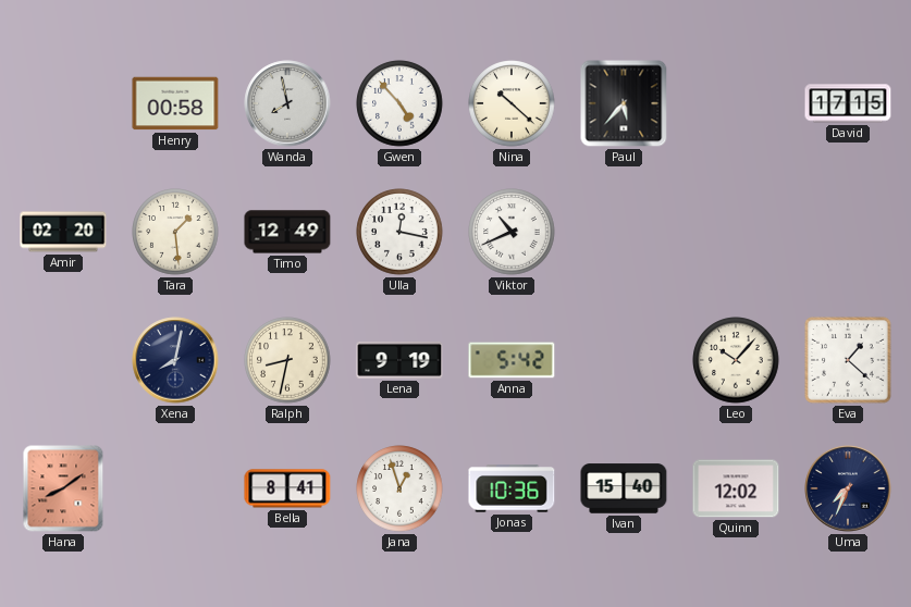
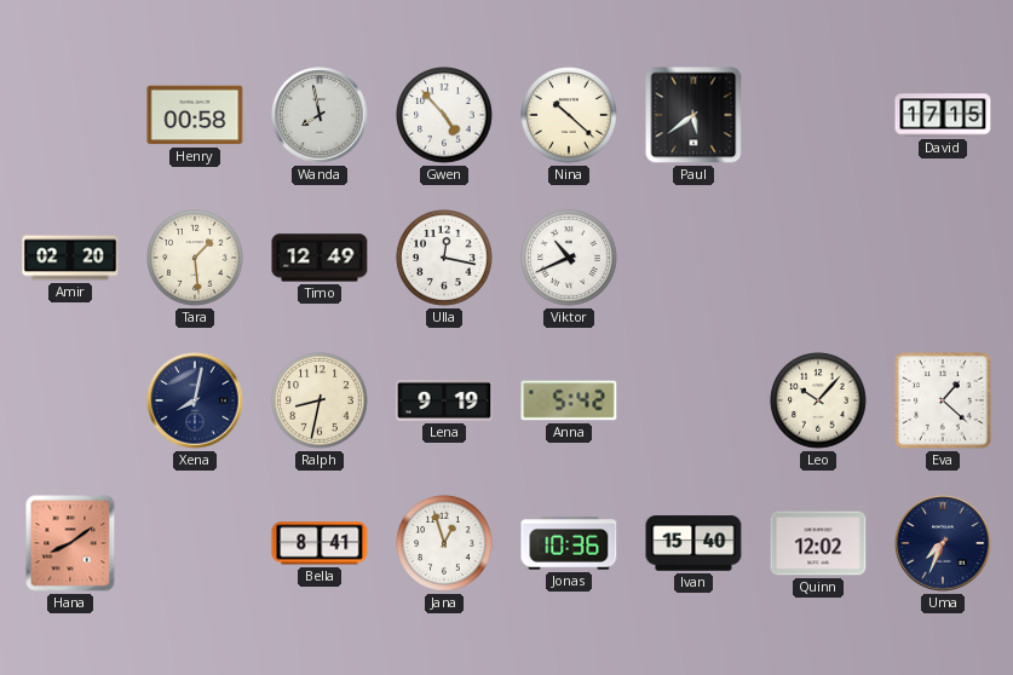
Paul: 5:37 -> 5:39
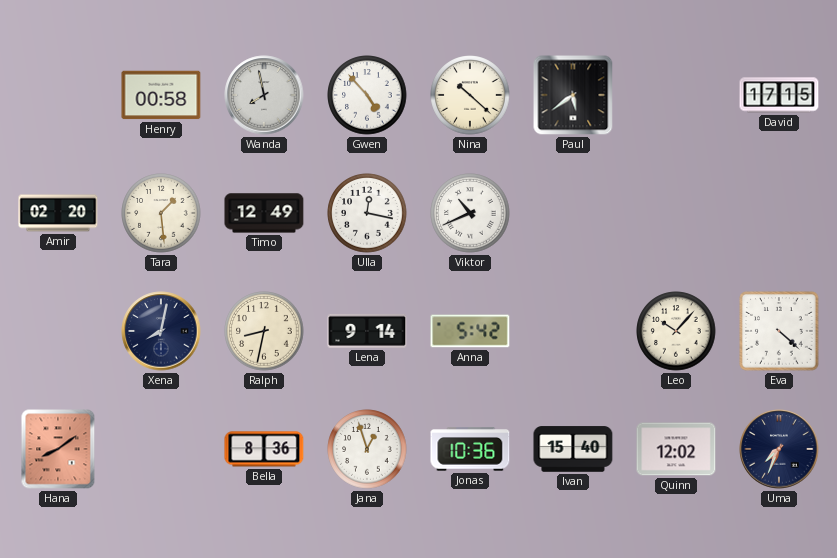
Lena: 9:19 -> 9:14
Eva: 1:22 -> 4:22
Bella: 8:41 -> 8:36
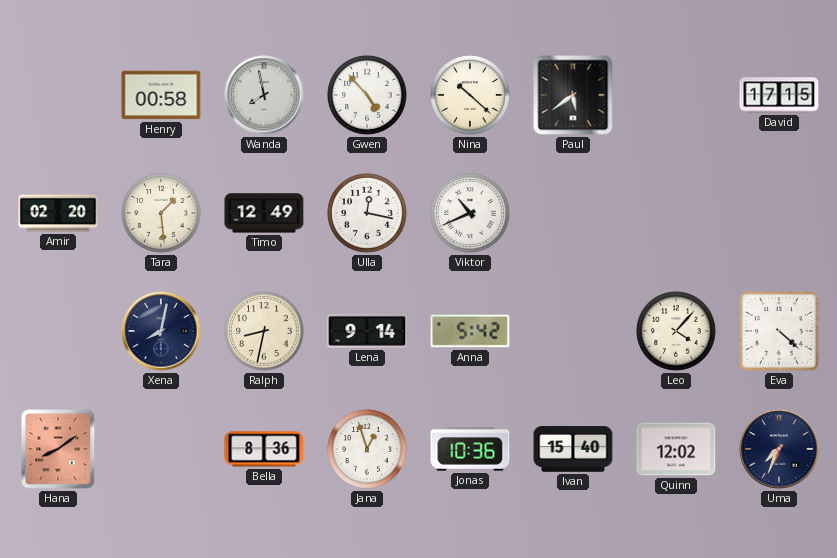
Leo: 10:07 -> 4:07
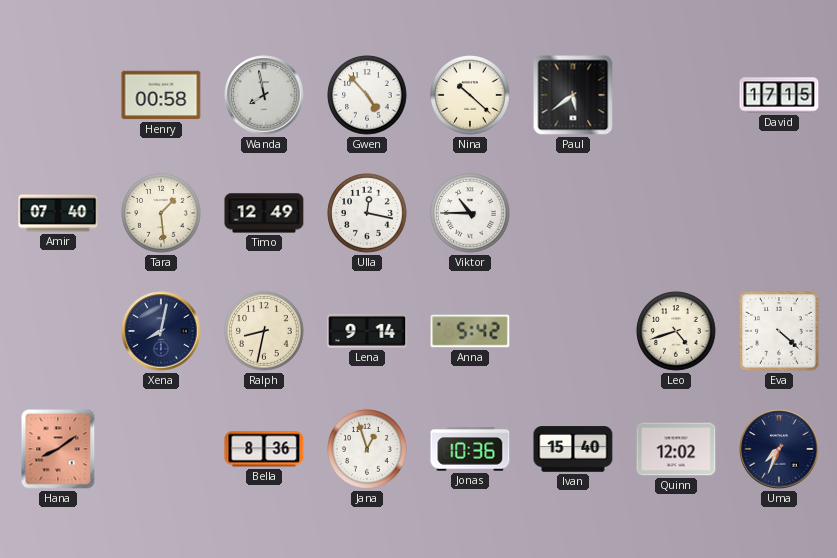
Amir: 02:20 -> 07:40
Viktor: 10:41 -> 10:45
Leo: 4:07 -> 4:42
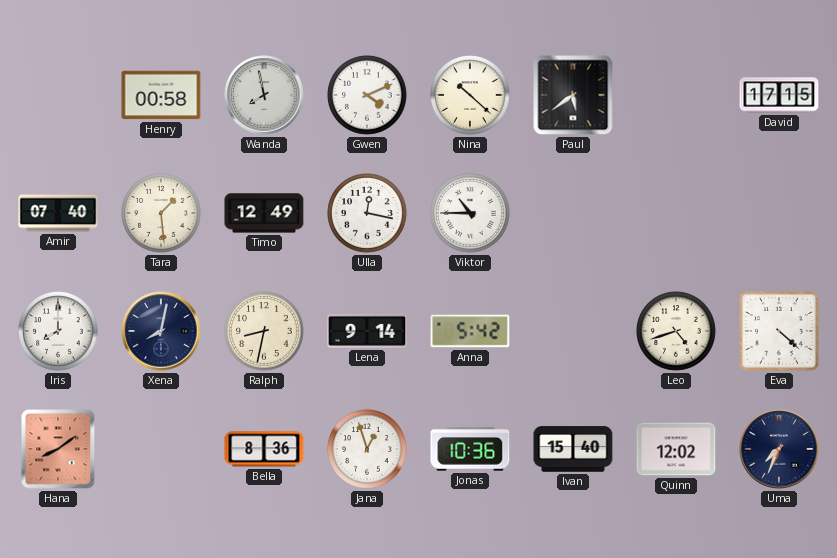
Gwen: 4:53 -> 4:11
Iris: none -> 8:00
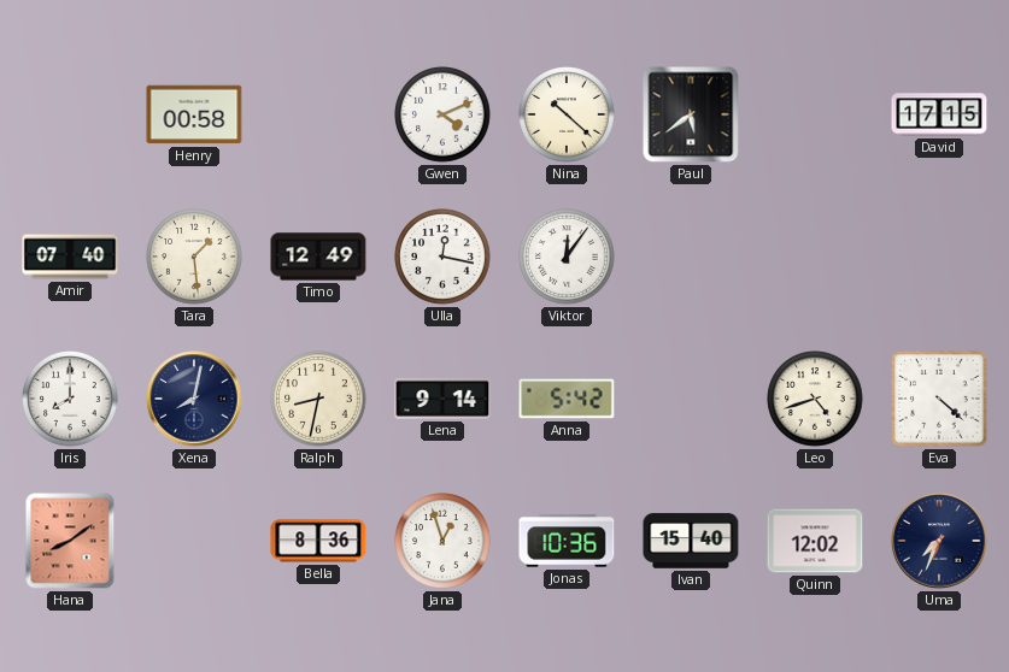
Wanda: 7:58 -> none
Viktor: 10:45 -> 12:06
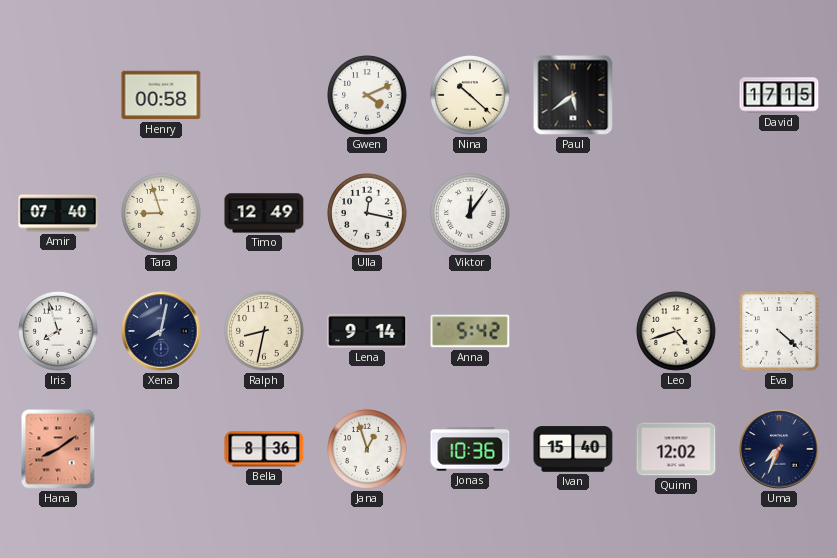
Tara: 1:29 -> 8:57
Iris: 8:00 -> 7:57
